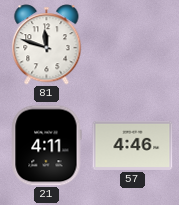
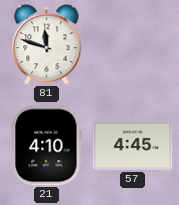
21: 4:11 -> 4:10
57: 4:46 -> 4:45
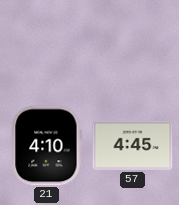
81: 11:48 -> none
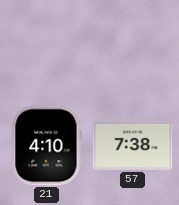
57: 4:45 -> 7:38
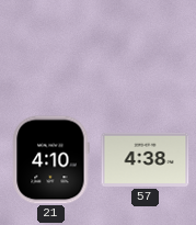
57: 7:38 -> 4:38
